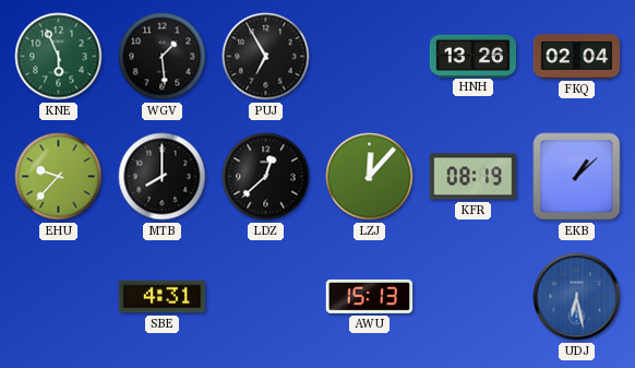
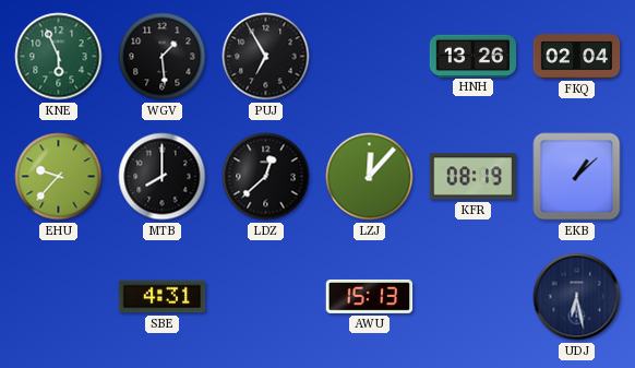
UDJ dial: blue -> navy
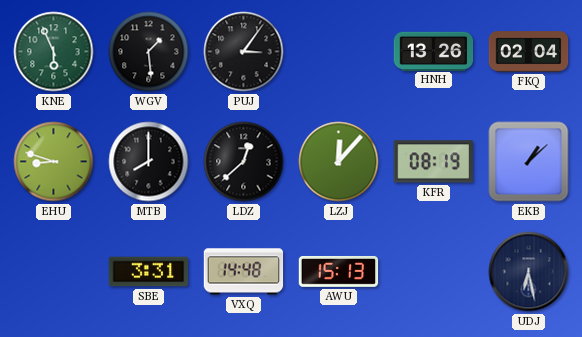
PUJ: 6:55 -> 3:06
EHU: 9:37 -> 8:48
SBE: 4:31 -> 3:31
VXQ: none -> 14:48
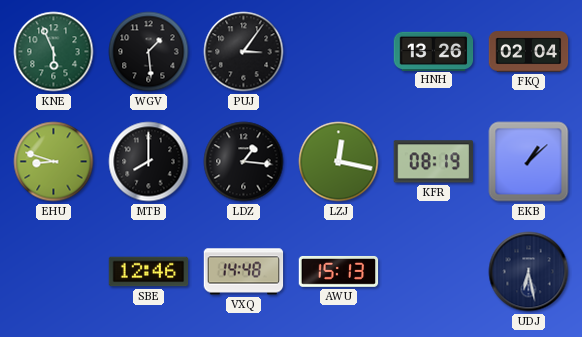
LDZ: 12:38 -> 1:16
LZJ: 12:07 -> 12:17
SBE: 3:31 -> 12:46
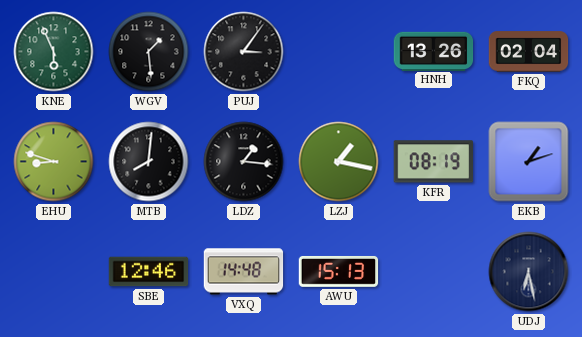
MTB: 8:00 -> 8:01
LZJ: 12:17 -> 1:17
EKB: 1:08 -> 1:12
